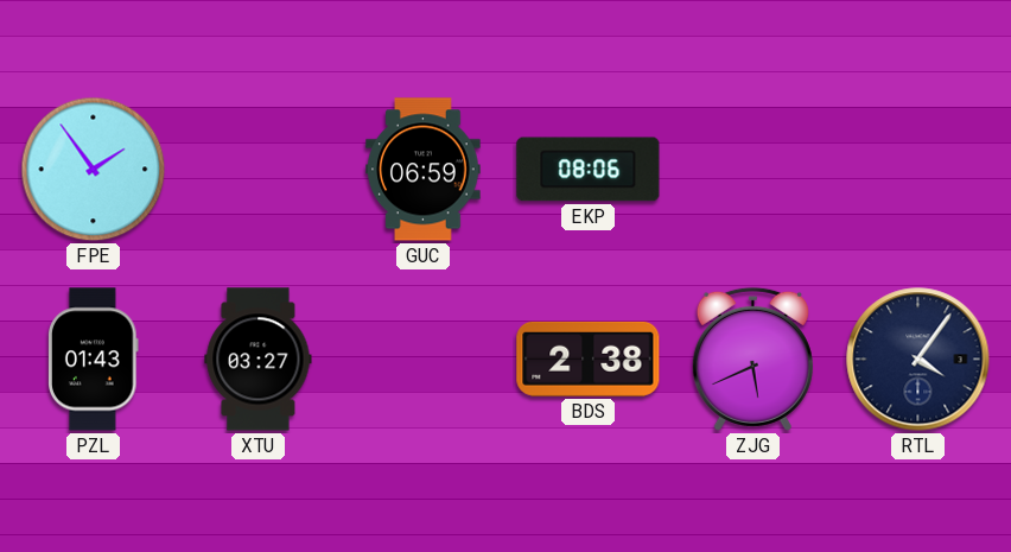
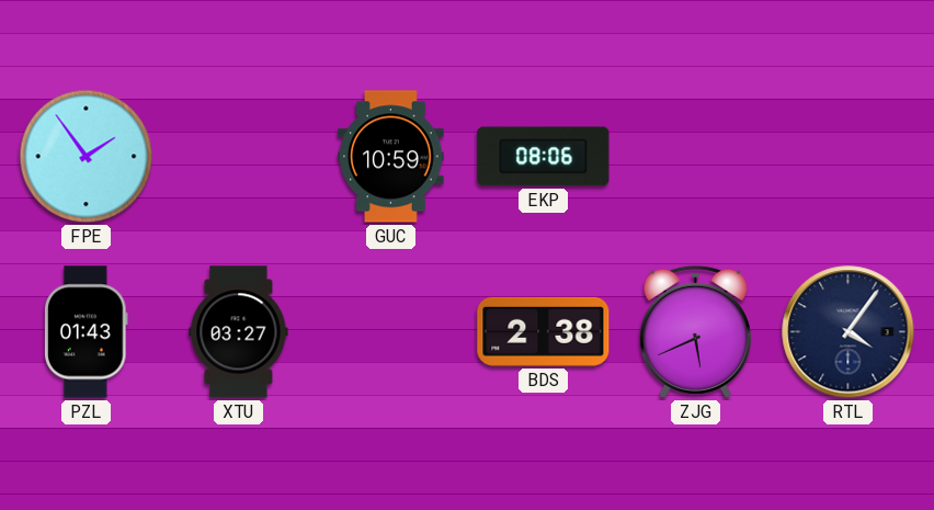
GUC: 06:59 -> 10:59
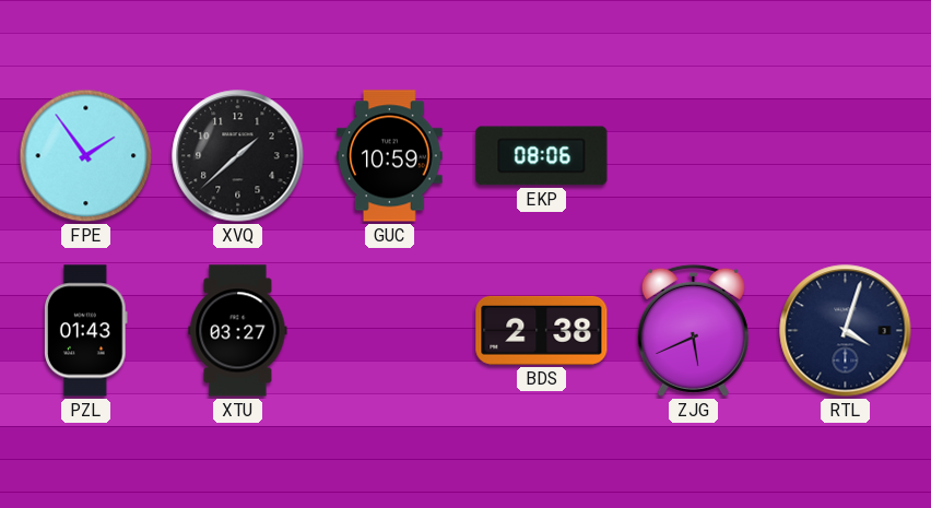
XVQ: none -> 1:38
RTL: 4:06 -> 4:03
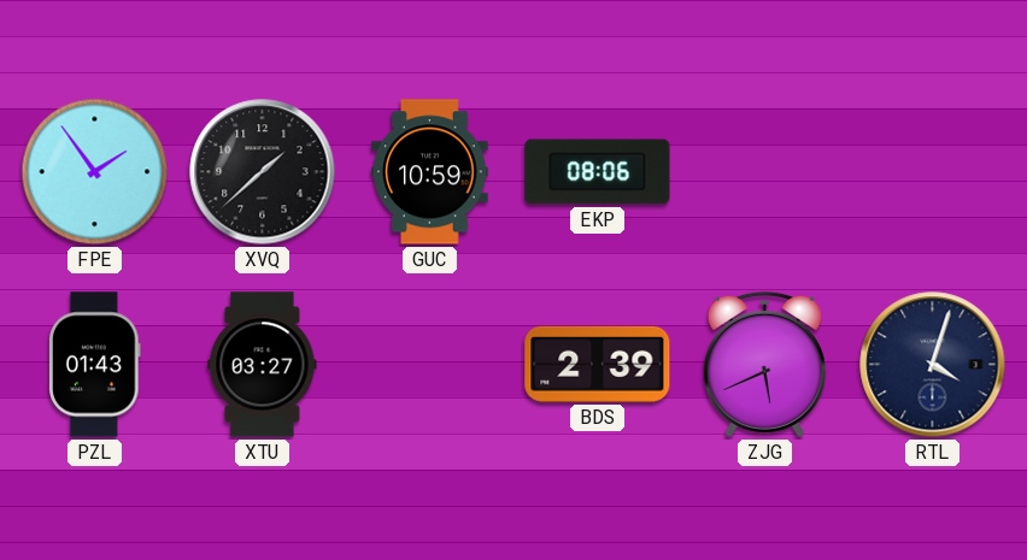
BDS: 2:38 -> 2:39
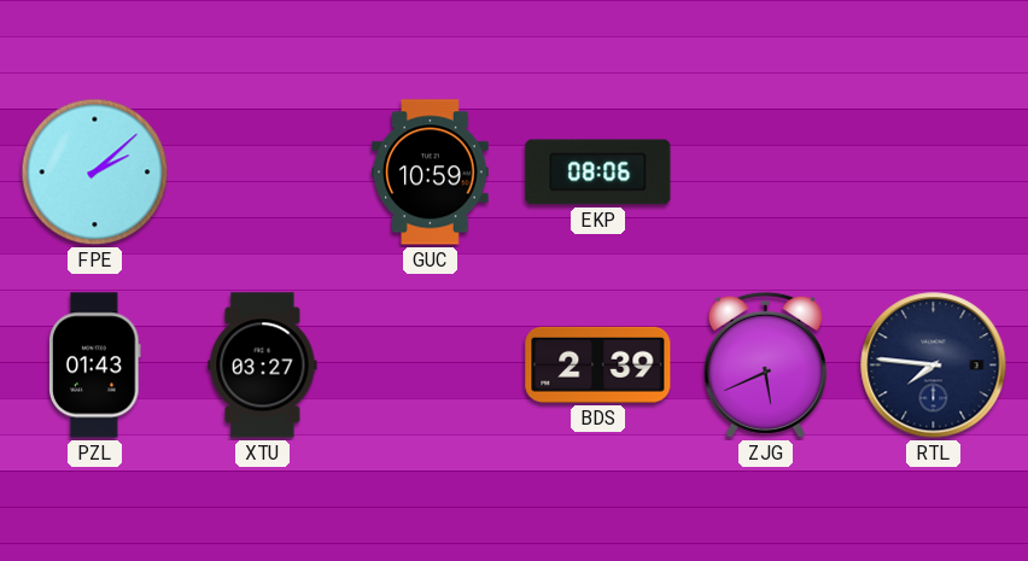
FPE: 1:54 -> 2:08
XVQ: 1:38 -> none
RTL: 4:03 -> 7:46
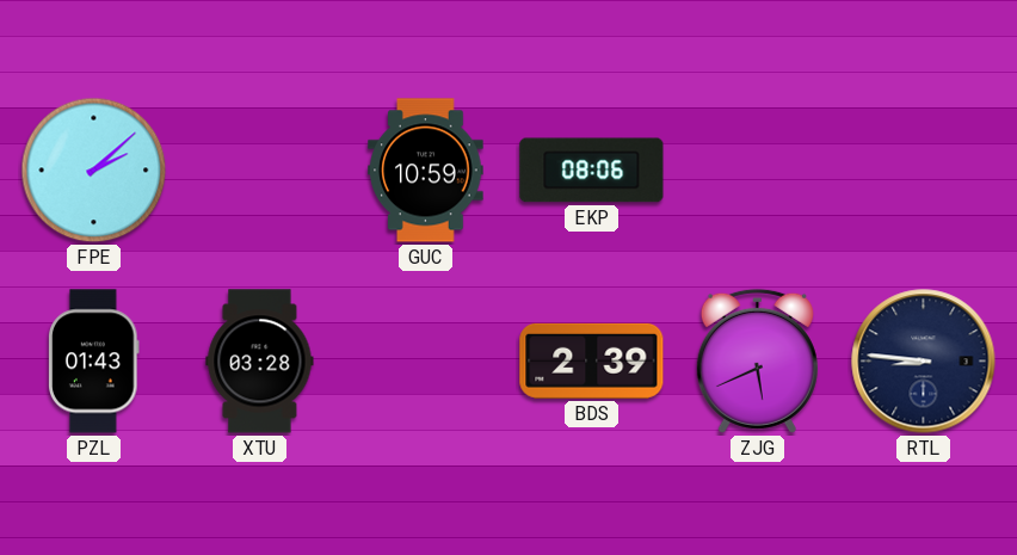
XTU: 03:27 -> 03:28
RTL: 7:46 -> 8:46
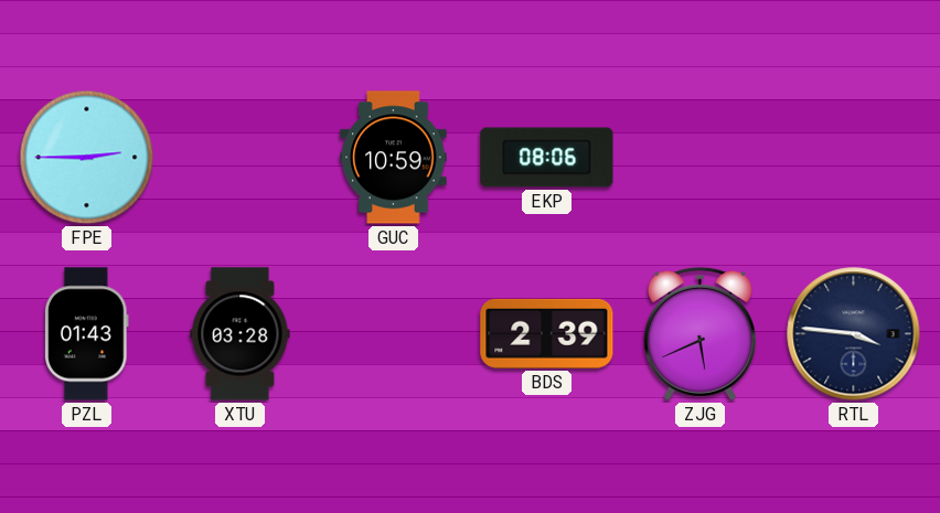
FPE: 2:08 -> 2:45
RTL: 8:46 -> 3:46
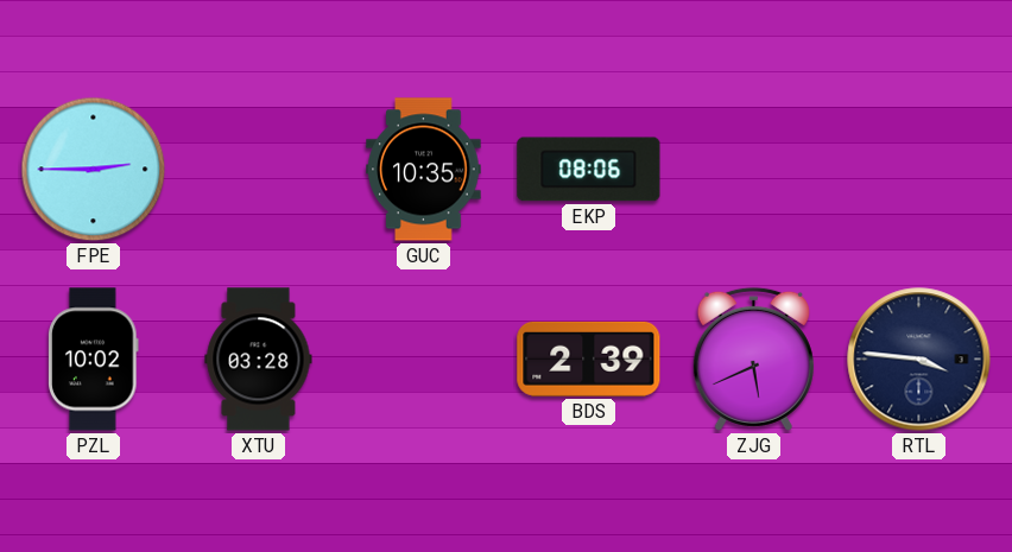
GUC: 10:59 -> 10:35
PZL: 01:43 -> 10:02
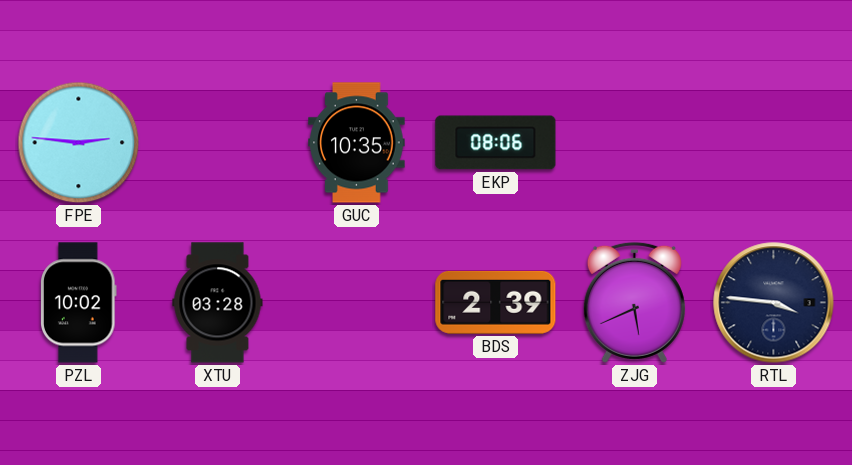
FPE: 2:45 -> 2:46
